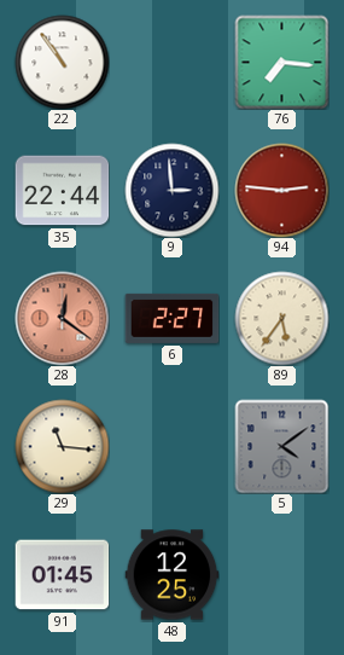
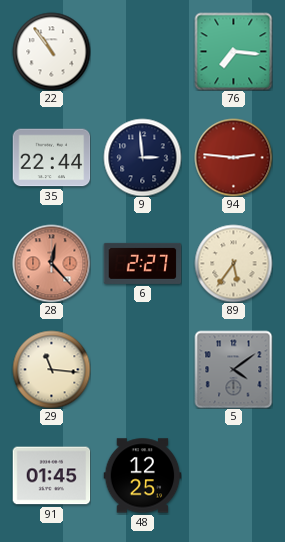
28: 12:21 -> 12:23
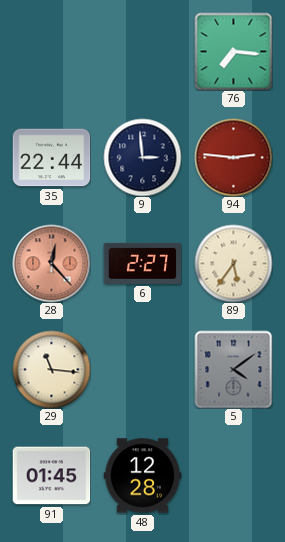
22: 10:54 -> none
48: 12:25 -> 12:28
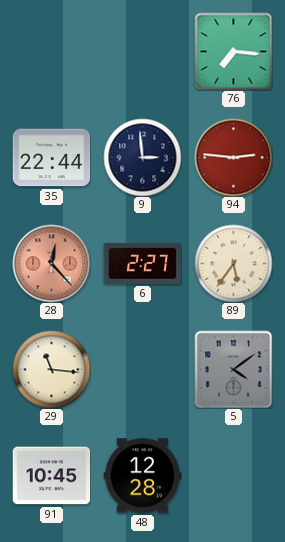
91: 01:45 -> 10:45
